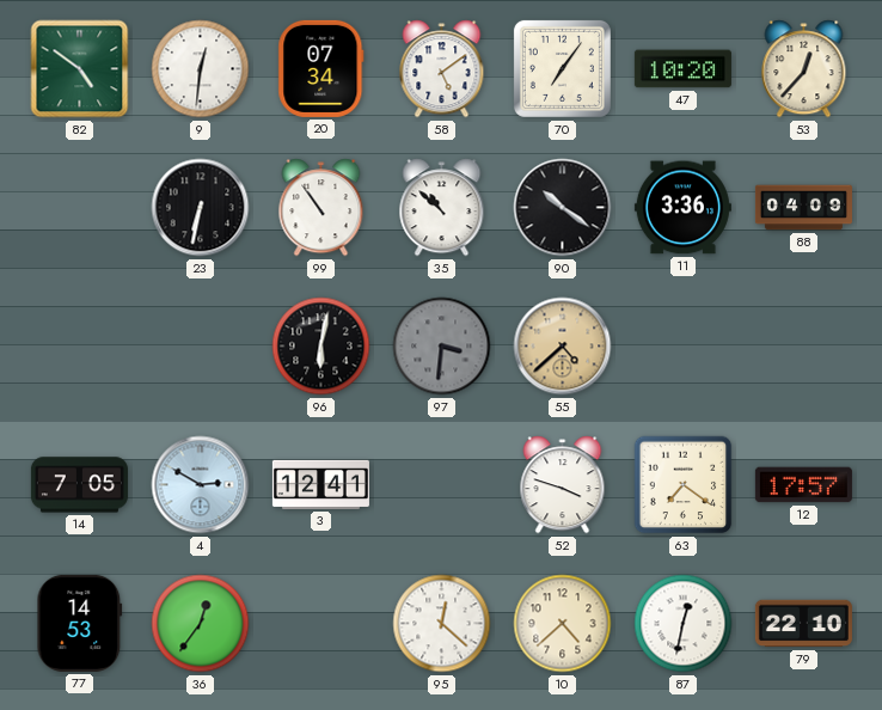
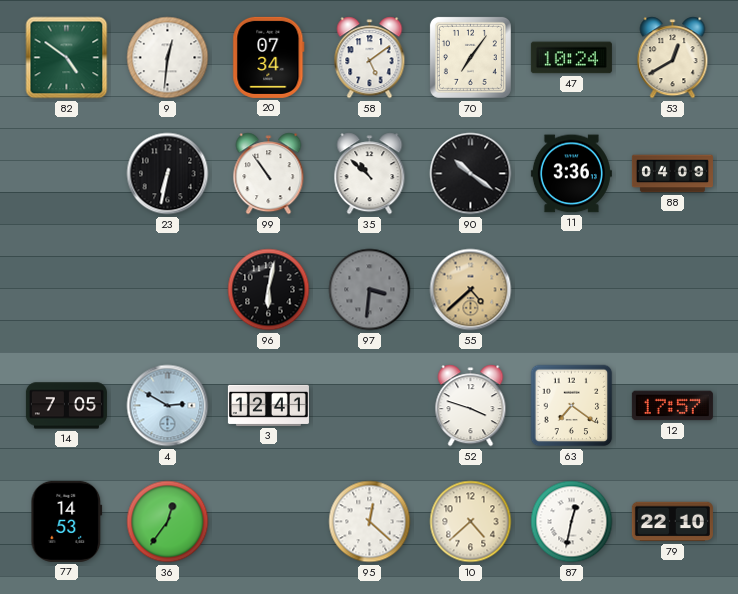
47: 10:20 -> 10:24
53: 12:37 -> 12:40
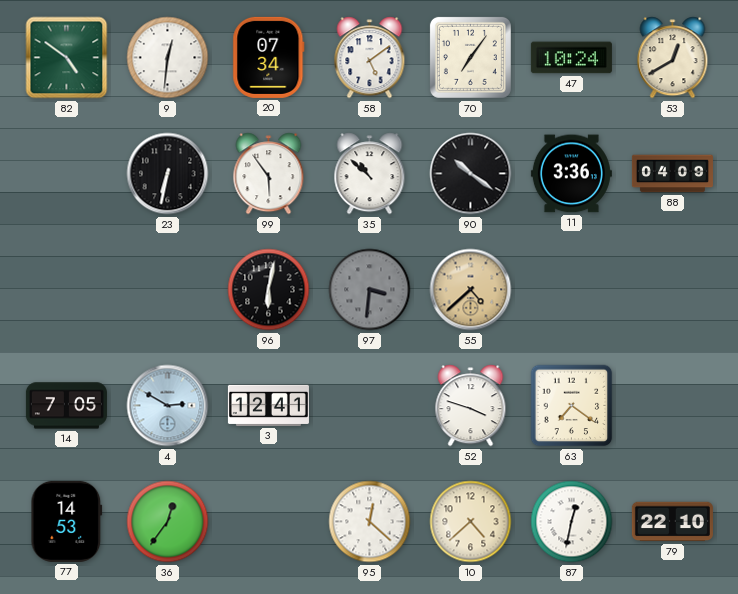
99: 10:54 -> 5:54
12: 17:57 -> none
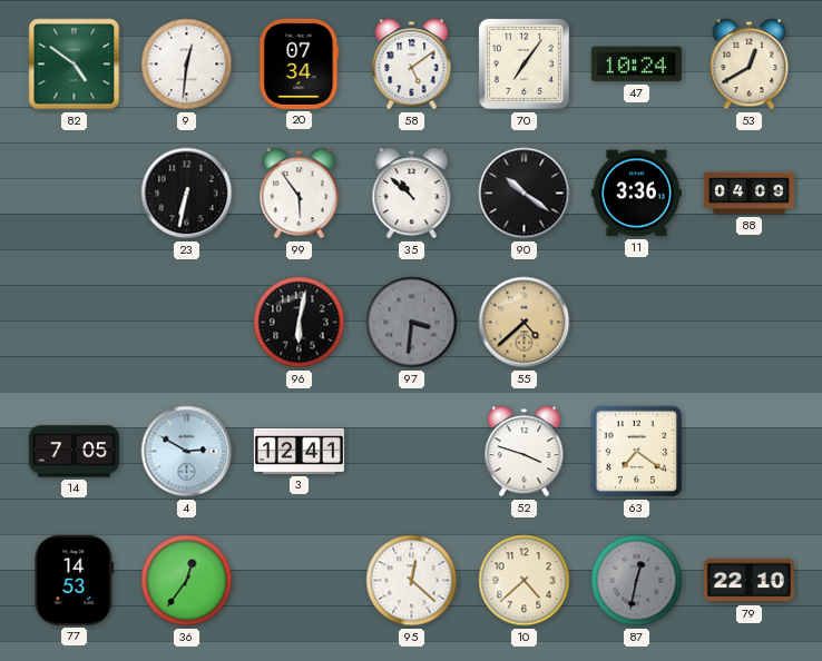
87 dial: white -> grey
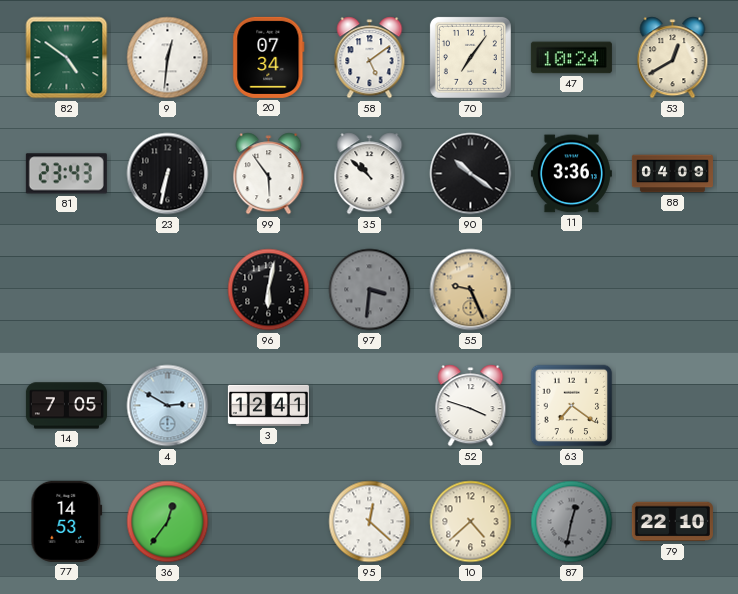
81: none -> 23:43
55: 4:38 -> 9:26
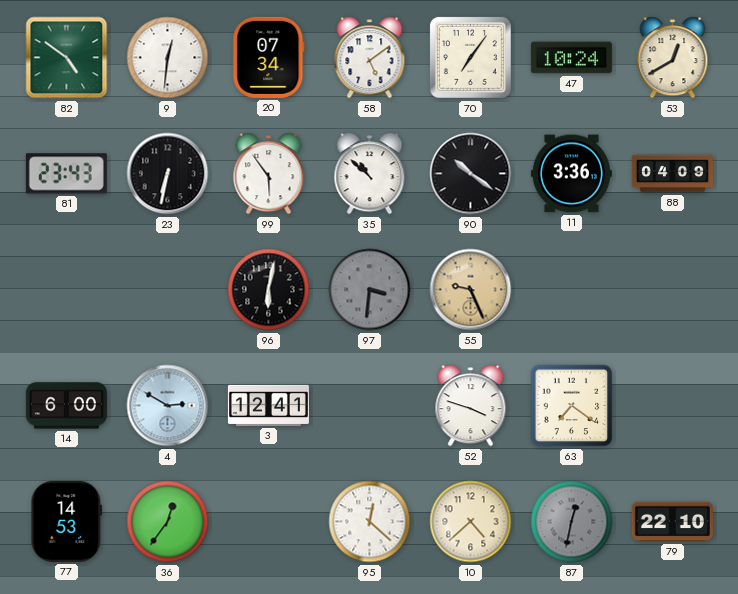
14: 7:05 -> 6:00
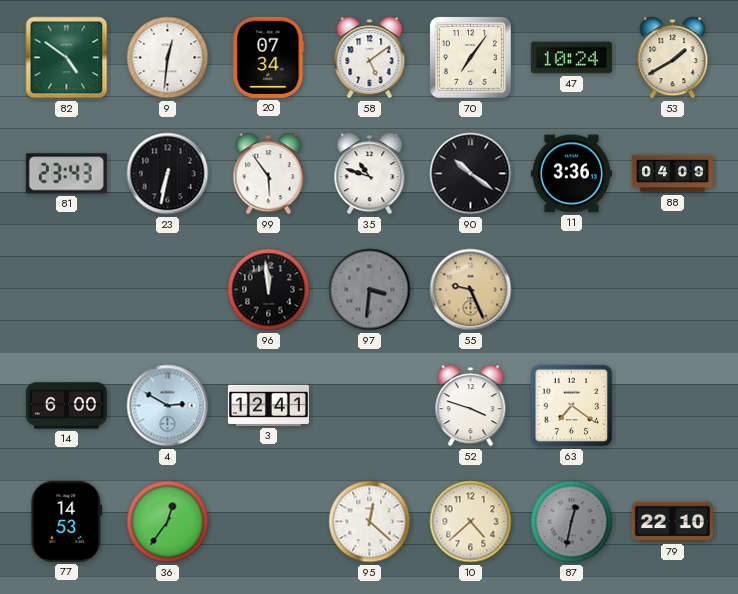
53: 12:40 -> 1:40
35: 10:52 -> 10:48
96: 6:02 -> 11:59
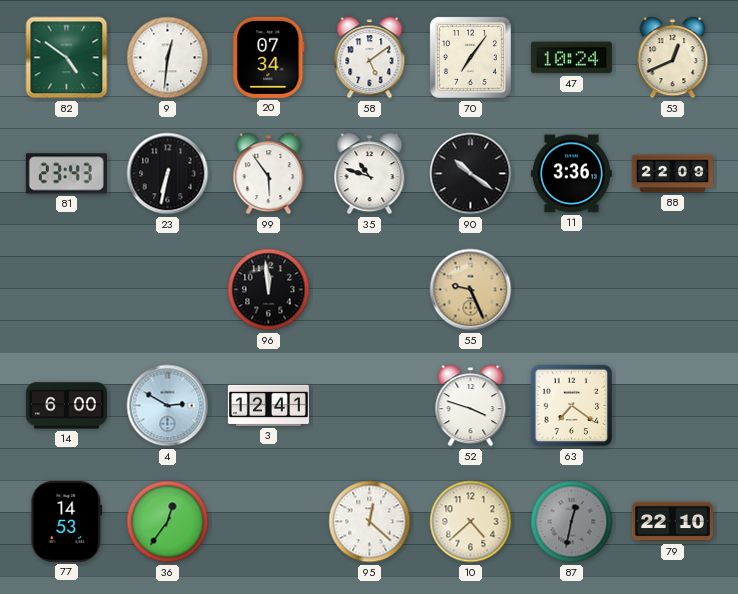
53: 1:40 -> 12:41
88: 04:09 -> 22:09
97: 3:31 -> none
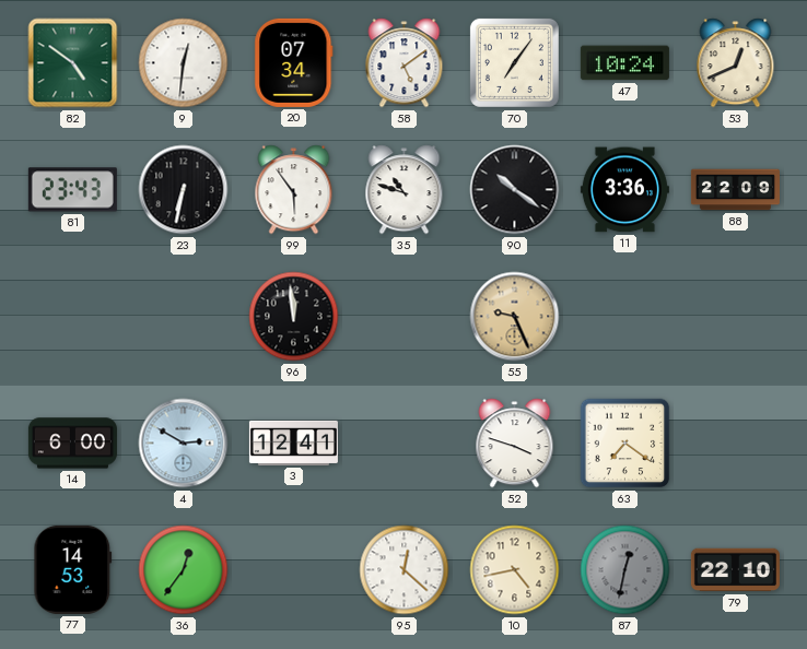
10: 4:38 -> 4:43
